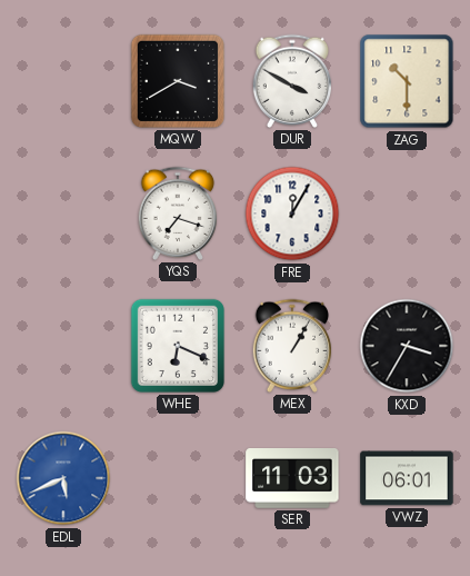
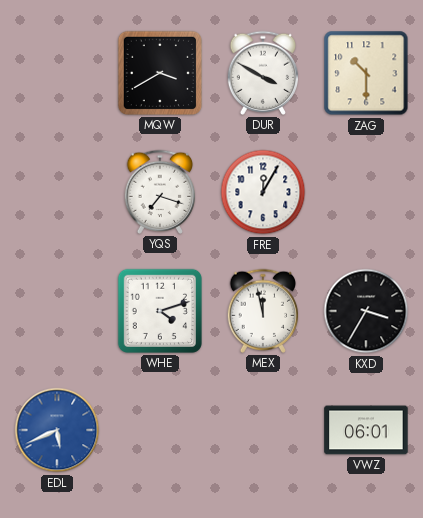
WHE: 6:19 -> 4:12
MEX: 1:05 -> 11:58
SER: 11:03 -> none
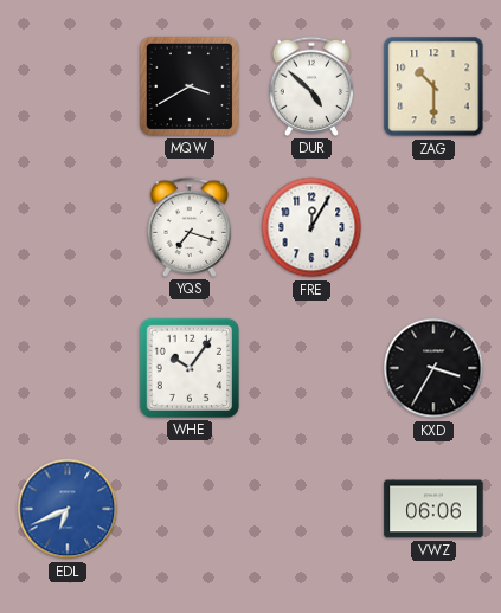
DUR: 3:50 -> 4:52
WHE: 4:12 -> 10:06
MEX: 11:58 -> none
EDL: 5:41 -> 6:41
VWZ: 06:01 -> 06:06
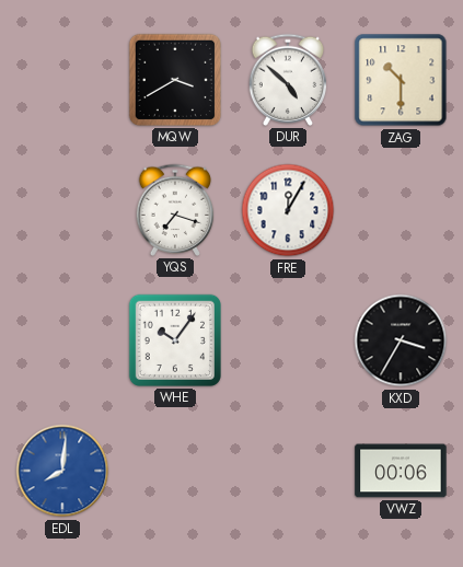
EDL: 6:41 -> 8:01
VWZ: 06:06 -> 00:06
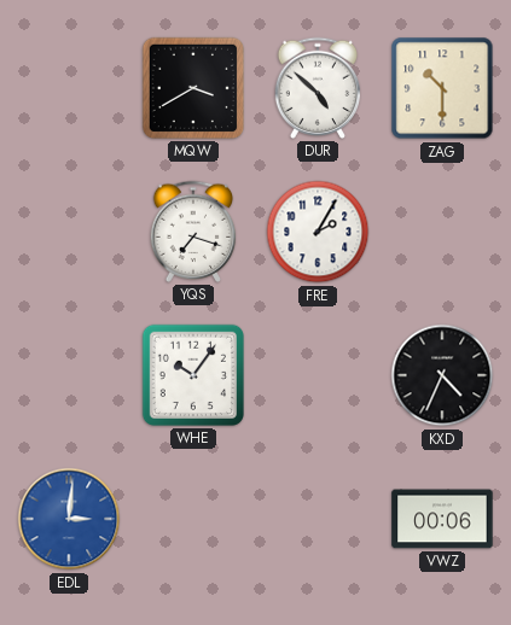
FRE: 12:05 -> 2:05
KXD: 3:35 -> 4:34
EDL: 8:01 -> 3:01
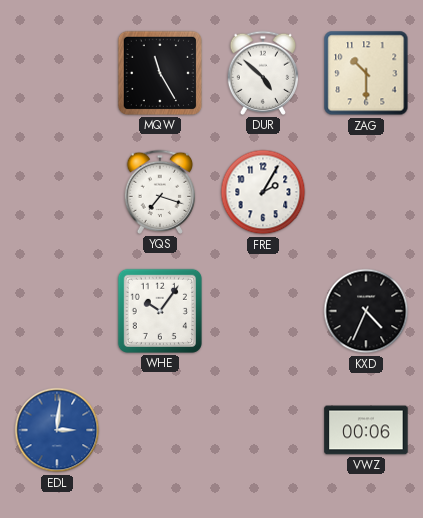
MQW: 3:40 -> 11:25
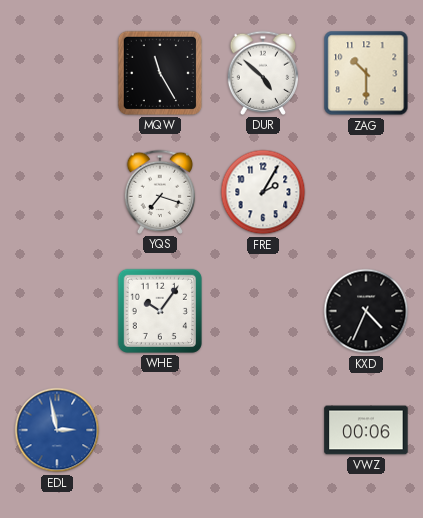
EDL: 3:01 -> 2:58
